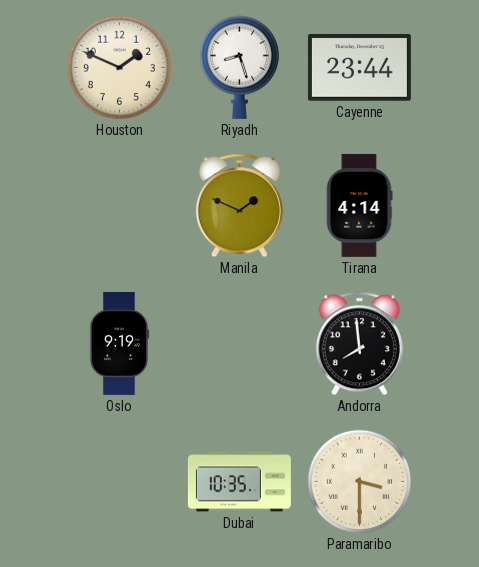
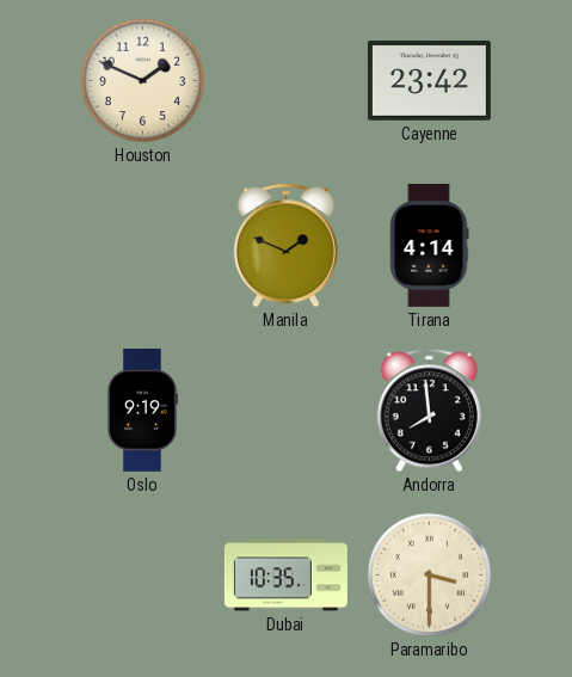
Riyadh: 8:27 -> none
Cayenne: 23:44 -> 23:42
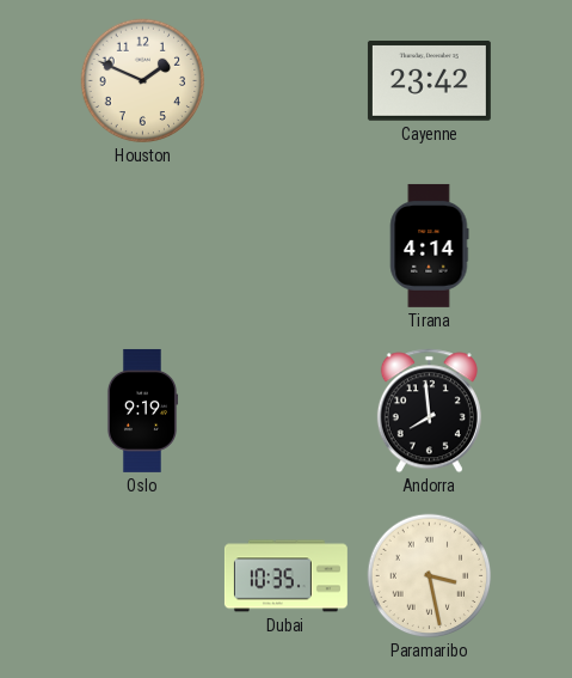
Manila: 1:49 -> none
Paramaribo: 3:30 -> 3:28
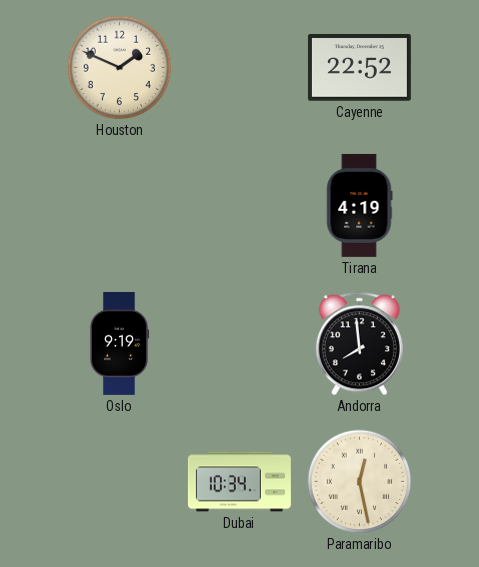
Cayenne: 23:42 -> 22:52
Tirana: 4:14 -> 4:19
Dubai: 10:35 -> 10:34
Paramaribo: 3:28 -> 12:28
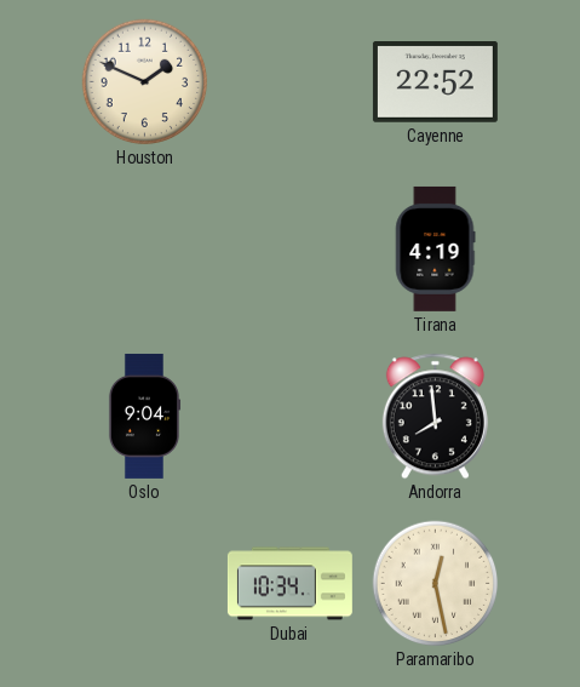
Oslo: 9:19 -> 9:04
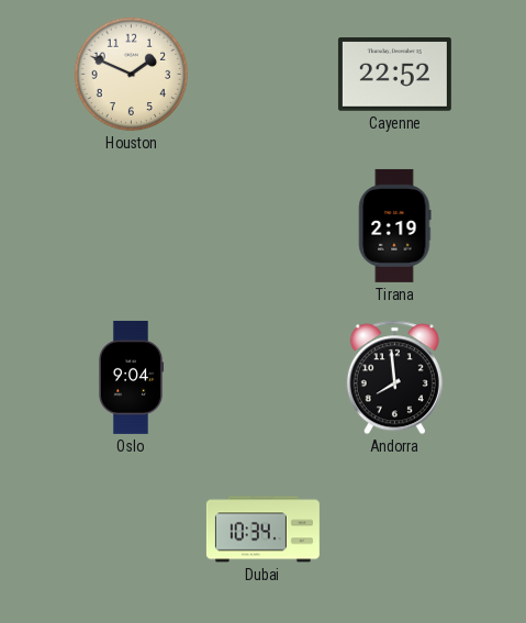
Tirana: 4:19 -> 2:19
Paramaribo: 12:28 -> none
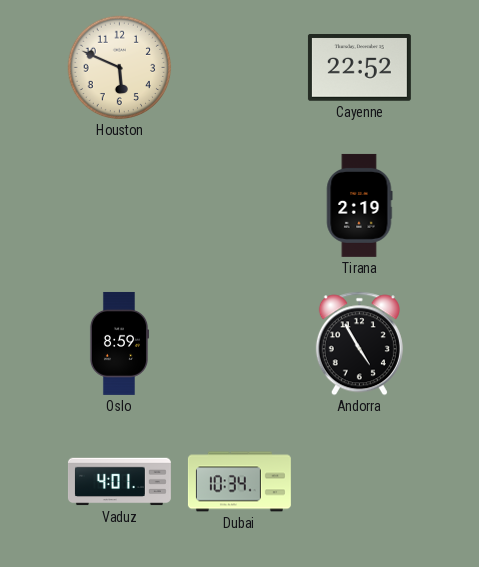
Houston: 1:49 -> 5:49
Oslo: 9:04 -> 8:59
Andorra: 7:59 -> 4:55
Vaduz: none -> 4:01
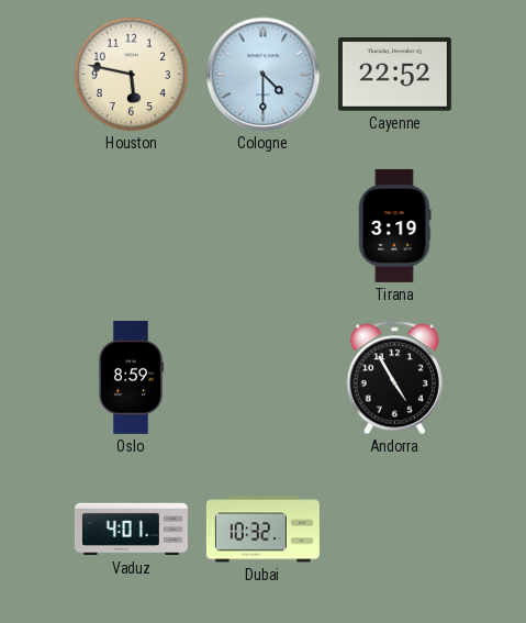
Houston: 5:49 -> 5:47
Cologne: none -> 4:30
Tirana: 2:19 -> 3:19
Dubai: 10:34 -> 10:32
